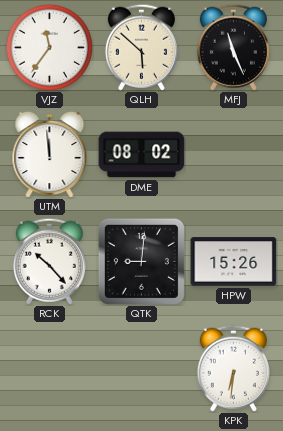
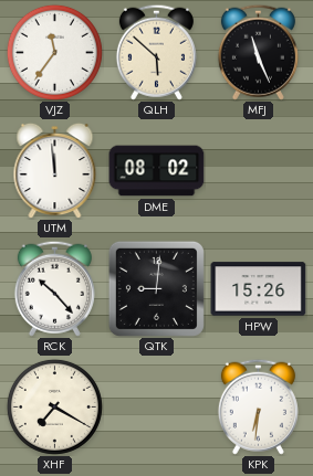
XHF: none -> 7:20
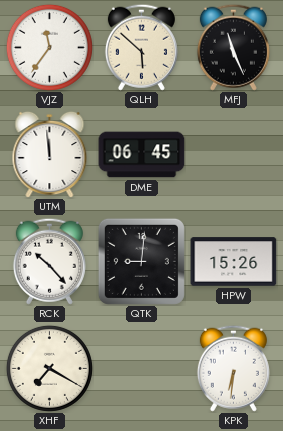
DME: 08:02 -> 06:45
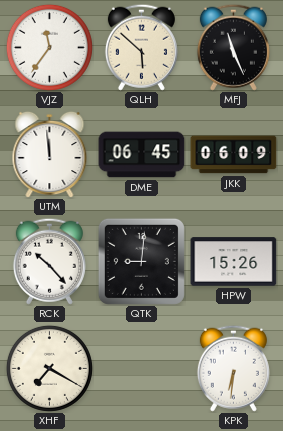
JKK: none -> 06:09
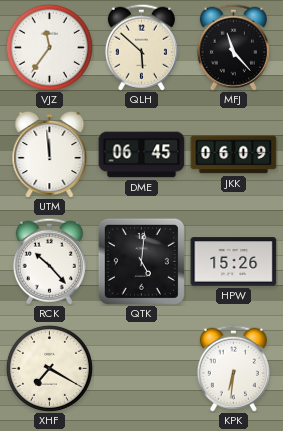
MFJ: 11:26 -> 11:23
QTK: 9:01 -> 5:01
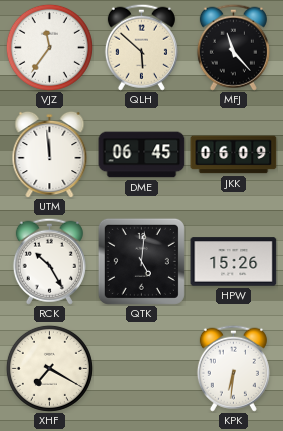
RCK: 10:23 -> 10:25
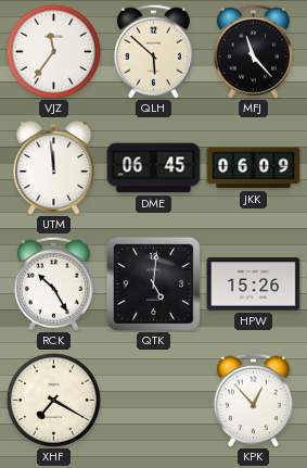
KPK: 6:31 -> 12:53
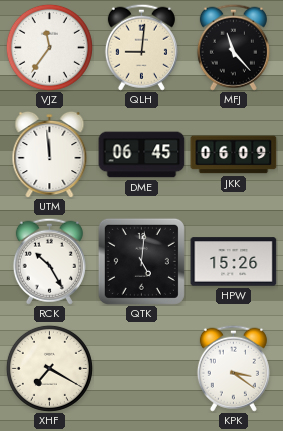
QLH: 5:52 -> 9:01
KPK: 12:53 -> 3:21
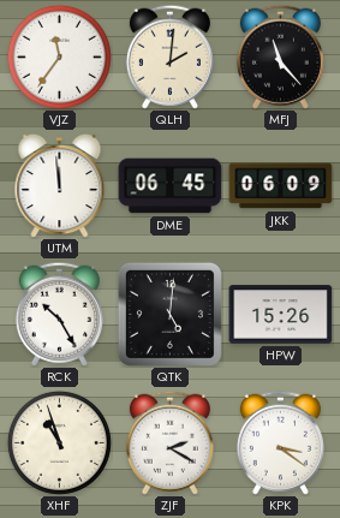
QLH: 9:01 -> 2:01
XHF: 7:20 -> 10:57
ZJF: none -> 2:20
